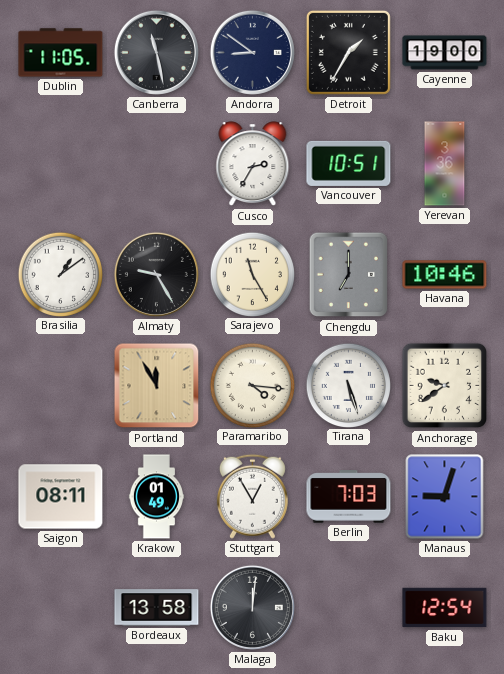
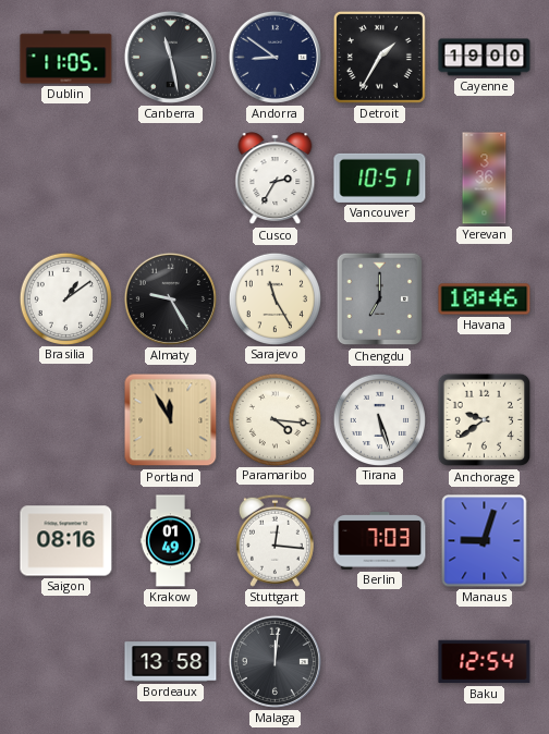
Saigon: 08:11 -> 08:16
Stuttgart: 12:55 -> 12:16
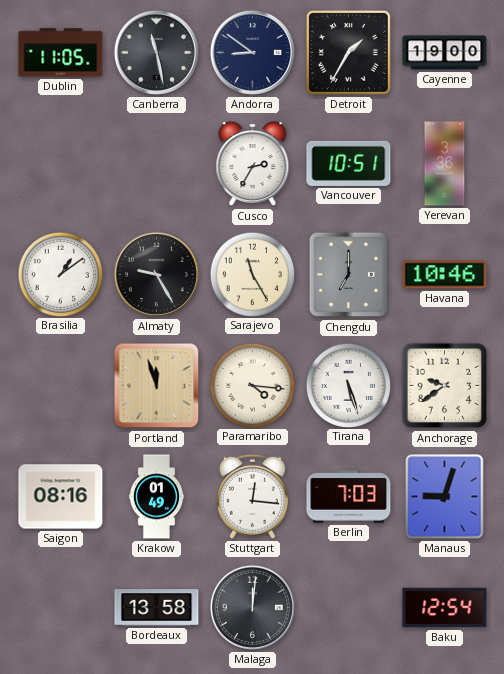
Portland: 11:55 -> 11:57
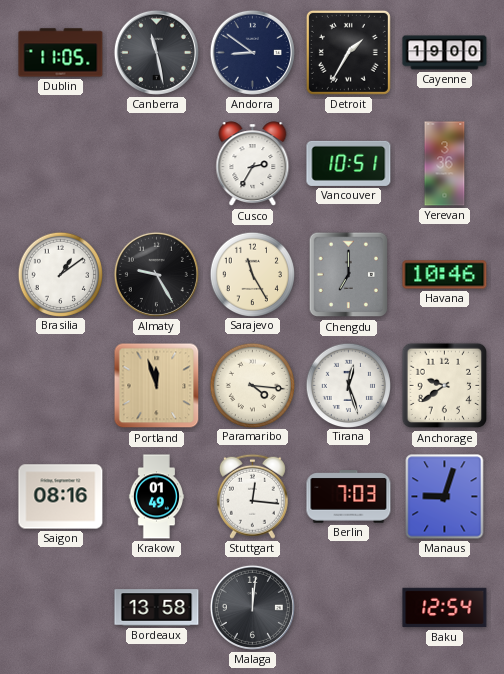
Tirana: 5:27 -> 12:27
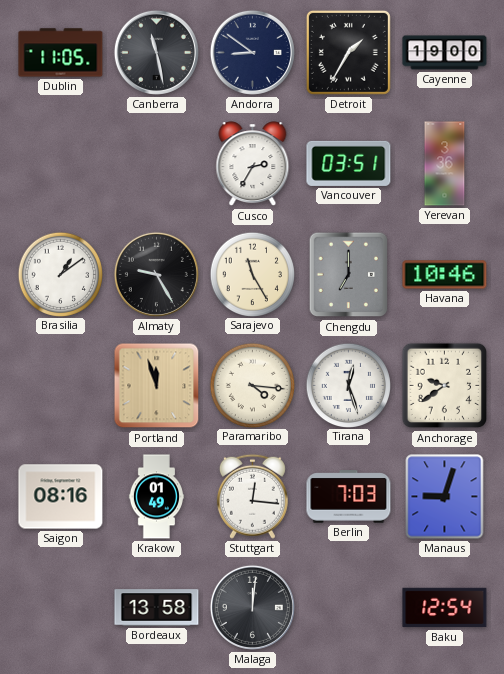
Vancouver: 10:51 -> 03:51
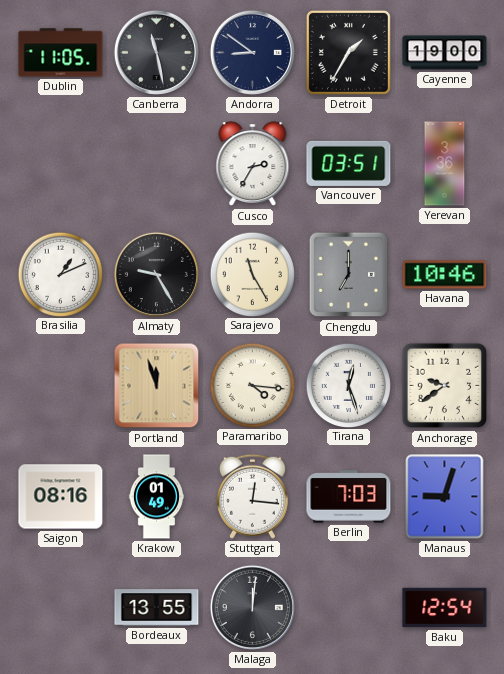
Brasilia: 1:09 -> 1:11
Bordeaux: 13:58 -> 13:55
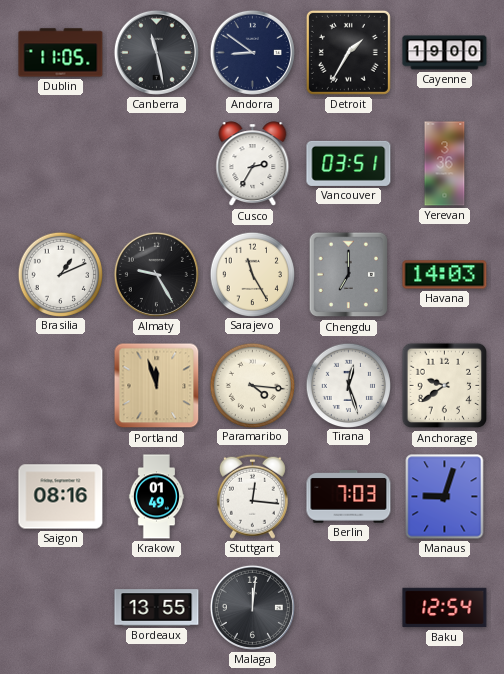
Havana: 10:46 -> 14:03
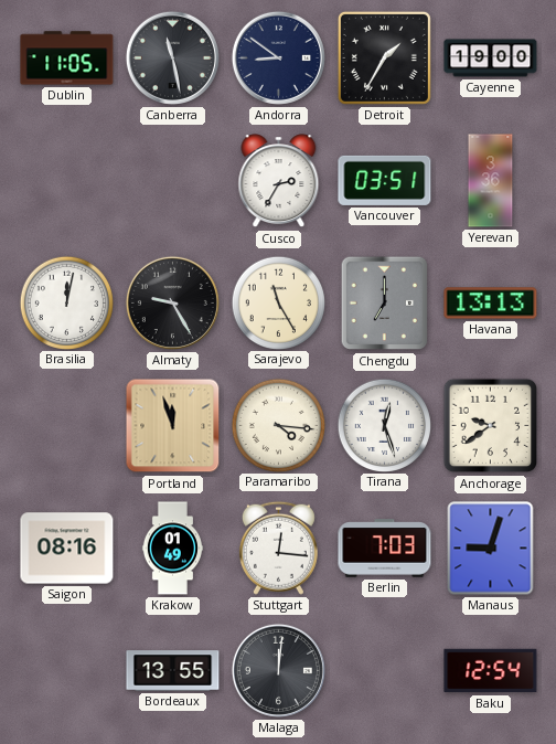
Brasilia: 1:11 -> 12:02
Havana: 14:03 -> 13:13
